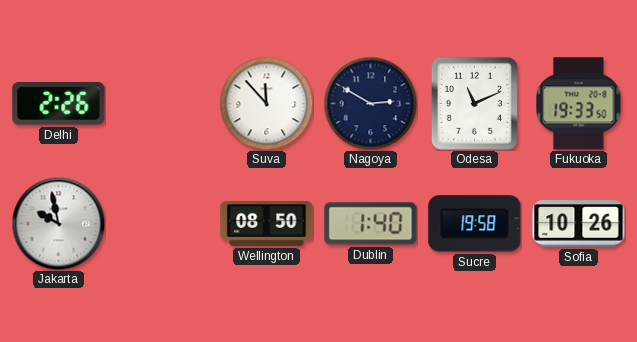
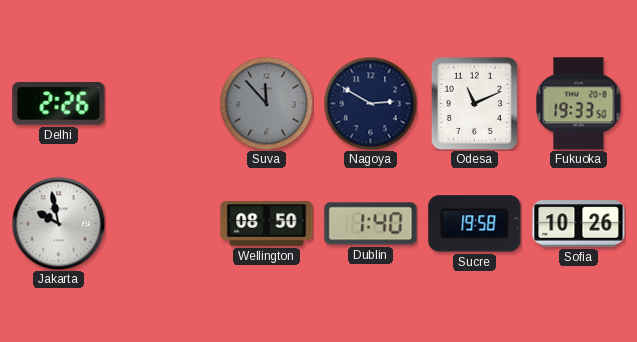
Suva dial: white -> grey
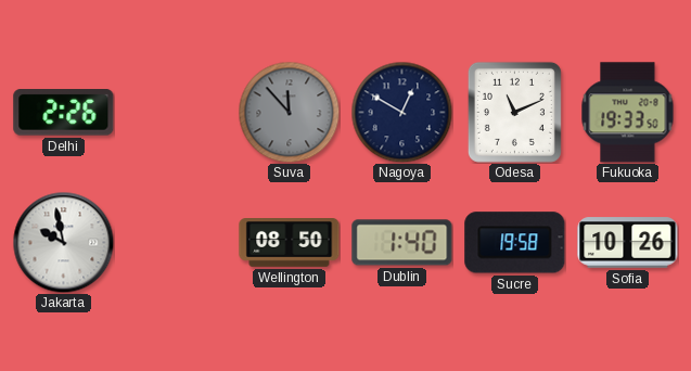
Nagoya: 2:50 -> 12:50
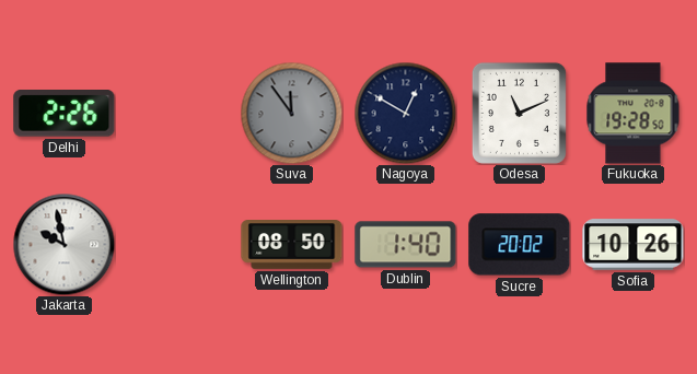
Suva: 11:53 -> 11:54
Fukuoka: 19:33 -> 19:28
Sucre: 19:58 -> 20:02
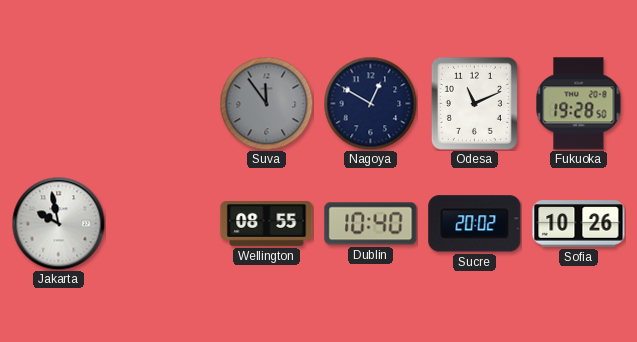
Delhi: 2:26 -> none
Wellington: 08:50 -> 08:55
Dublin: 1:40 -> 10:40
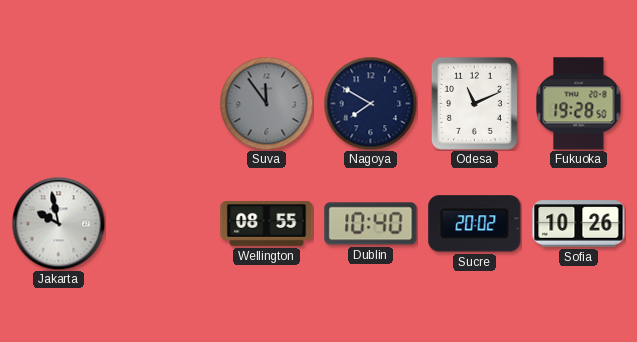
Nagoya: 12:50 -> 7:50
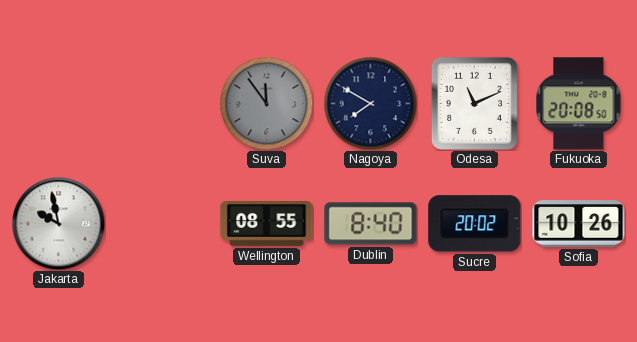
Fukuoka: 19:28 -> 20:08
Dublin: 10:40 -> 8:40
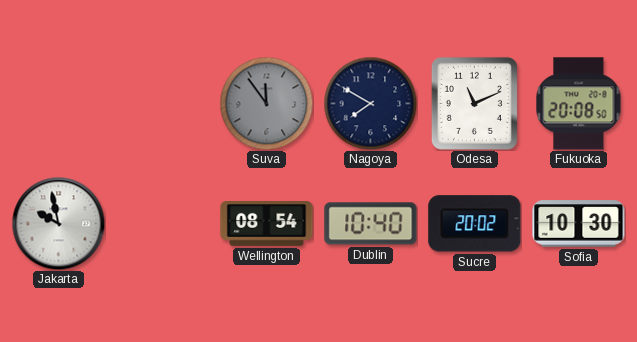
Wellington: 08:55 -> 08:54
Dublin: 8:40 -> 10:40
Sofia: 10:26 -> 10:30
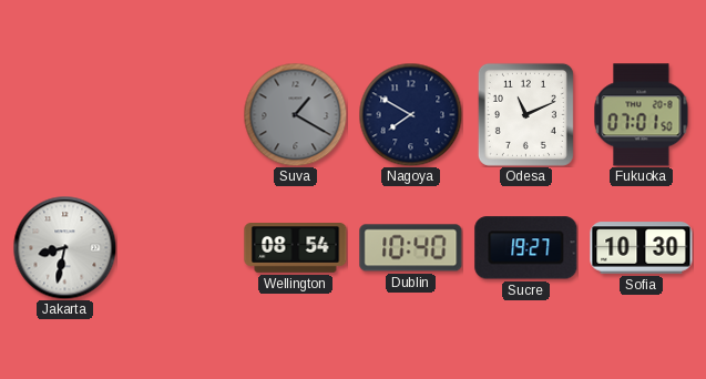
Suva: 11:54 -> 1:20
Fukuoka: 20:08 -> 07:01
Jakarta: 9:58 -> 8:32
Sucre: 20:02 -> 19:27
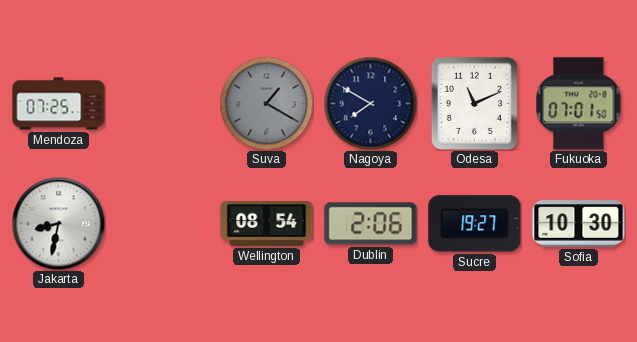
Mendoza: none -> 07:25
Dublin: 10:40 -> 2:06
